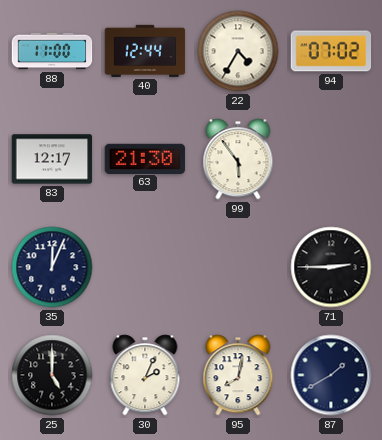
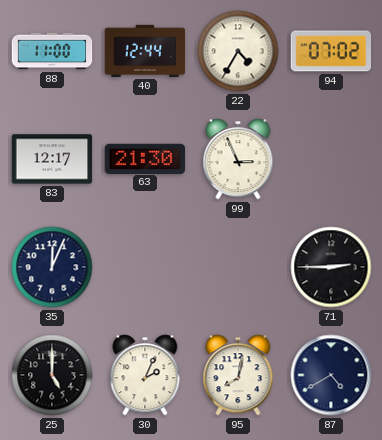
99: 5:54 -> 2:56
87: 1:40 -> 4:40
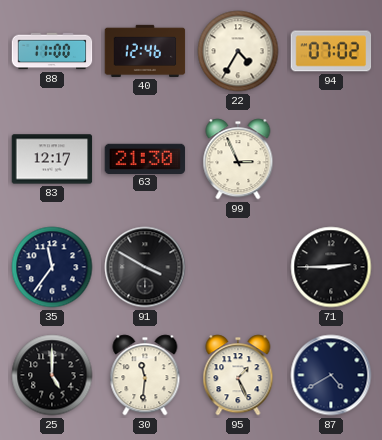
40: 12:44 -> 12:46
35: 12:04 -> 11:36
91: none -> 3:50
30: 2:04 -> 11:31
95: 8:02 -> 1:26
